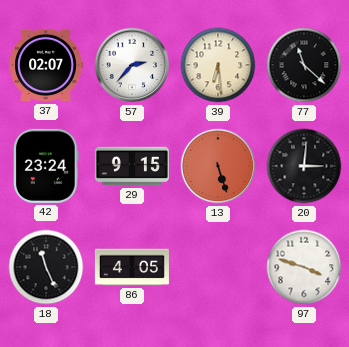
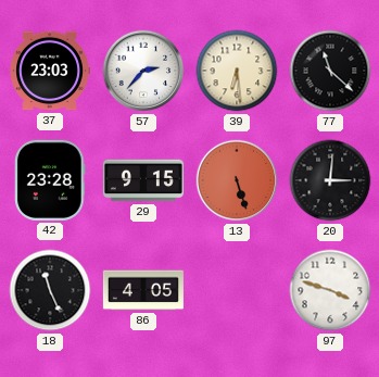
37: 02:07 -> 23:03
42: 23:24 -> 23:28
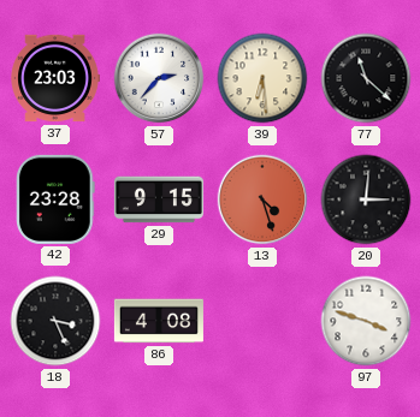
13: 5:27 -> 4:27
18: 11:26 -> 3:26
86: 4:05 -> 4:08
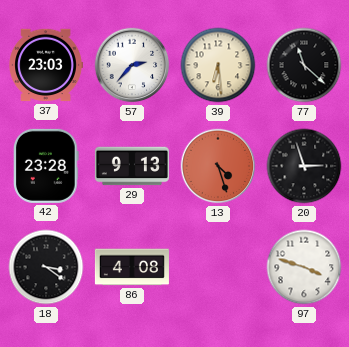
29: 9:15 -> 9:13
20: 3:01 -> 2:57
18: 3:26 -> 3:21
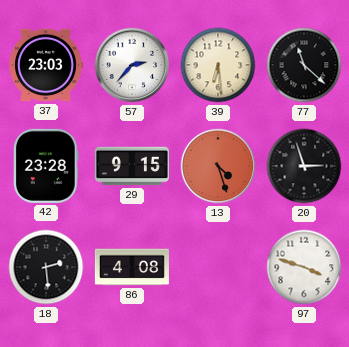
29: 9:13 -> 9:15
18: 3:21 -> 2:29
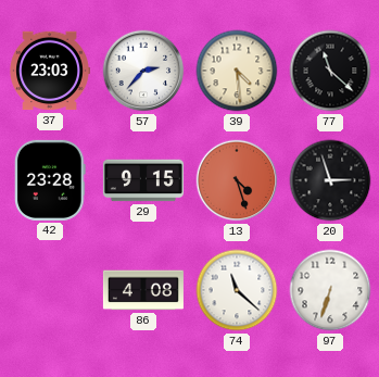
39: 6:29 -> 4:29
18: 2:29 -> none
74: none -> 11:22
97: 3:48 -> 6:33
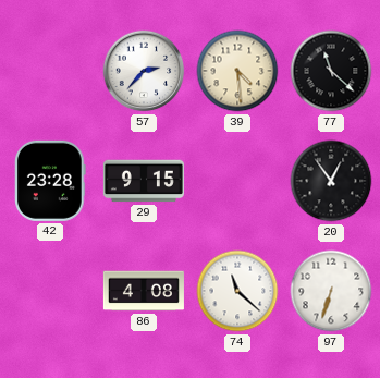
37: 23:03 -> none
13: 4:27 -> none
20: 2:57 -> 12:54
